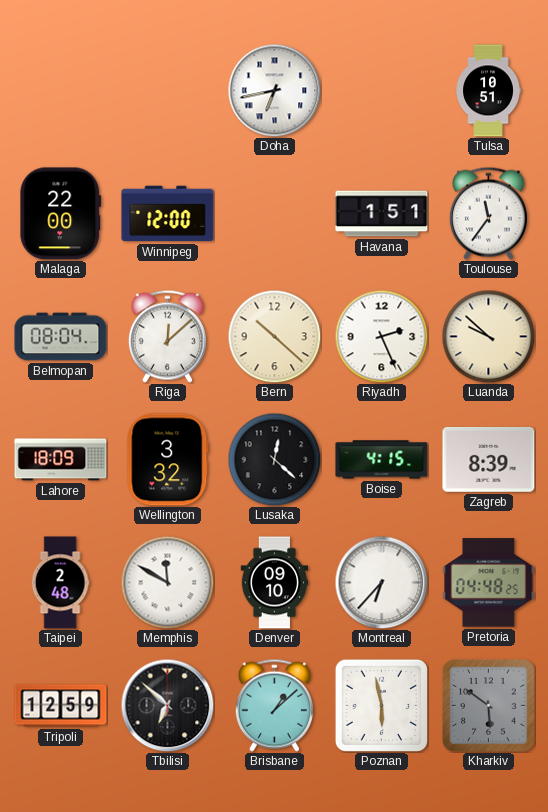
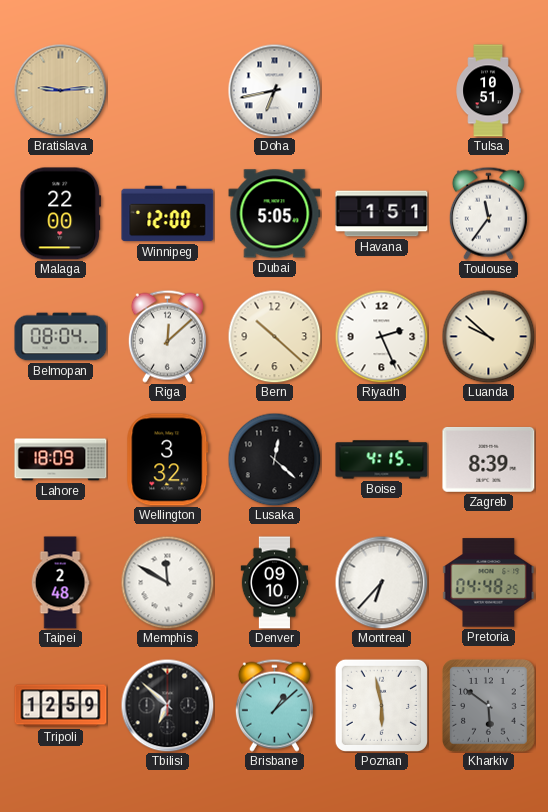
Bratislava: none -> 9:14
Dubai: none -> 5:05
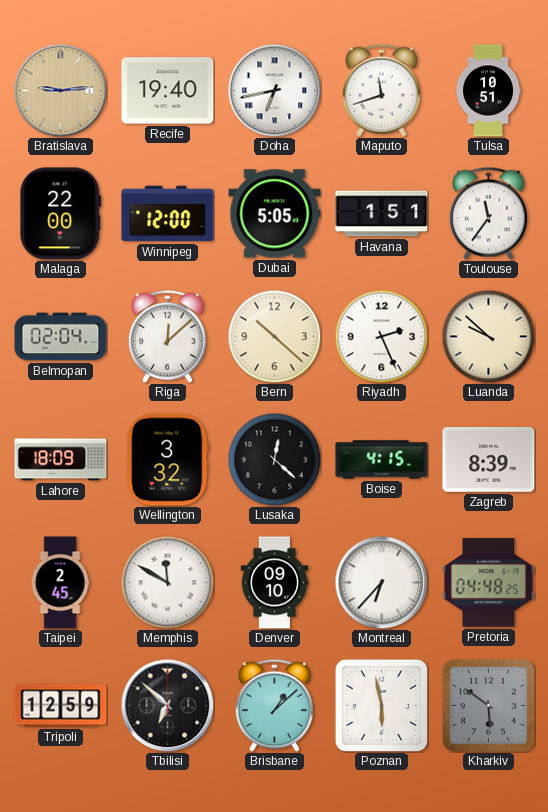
Recife: none -> 19:40
Maputo: none -> 11:42
Belmopan: 08:04 -> 02:04
Taipei: 2:48 -> 2:45
